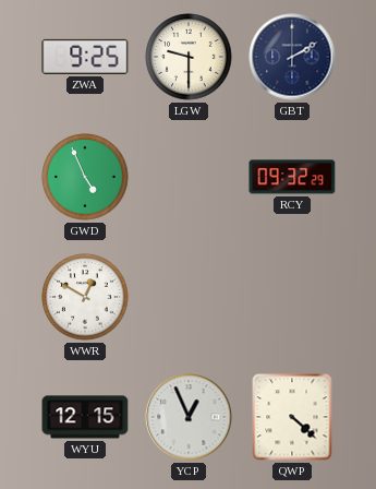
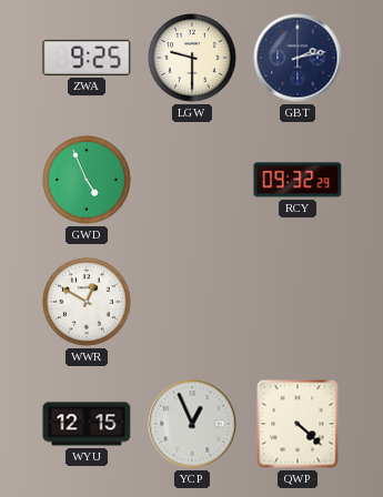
GBT: 2:10 -> 2:13
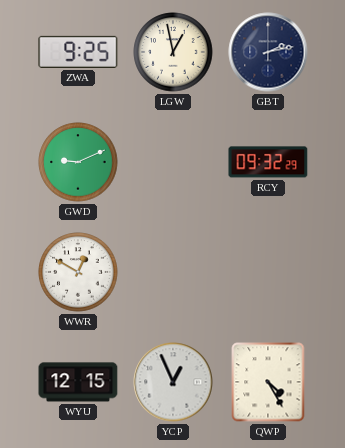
LGW: 9:30 -> 12:58
GWD: 4:56 -> 9:11
QWP: 4:22 -> 4:25
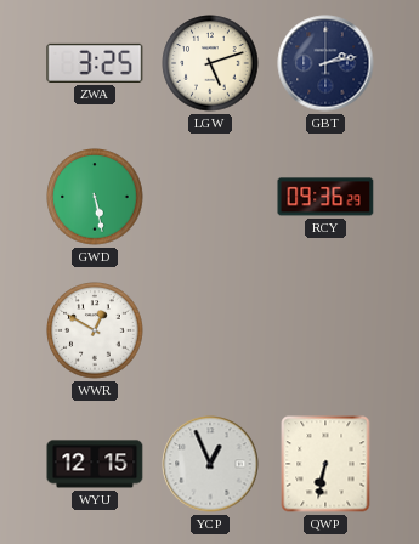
ZWA: 9:25 -> 3:25
LGW: 12:58 -> 5:12
GWD: 9:11 -> 5:28
RCY: 09:32 -> 09:36
QWP: 4:25 -> 6:32
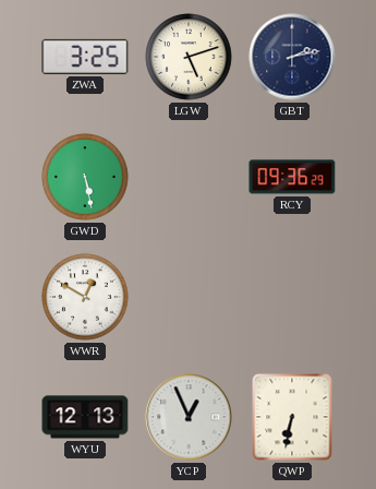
WYU: 12:15 -> 12:13
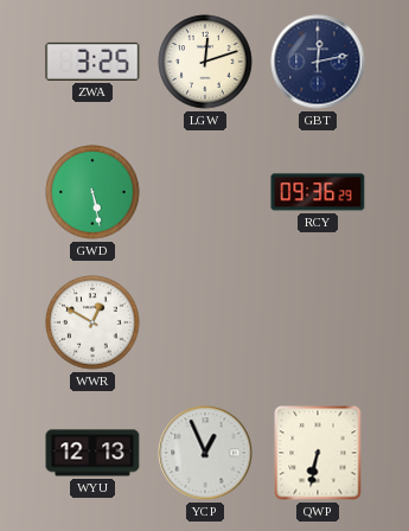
LGW: 5:12 -> 12:12
GBT: 2:13 -> 12:13
